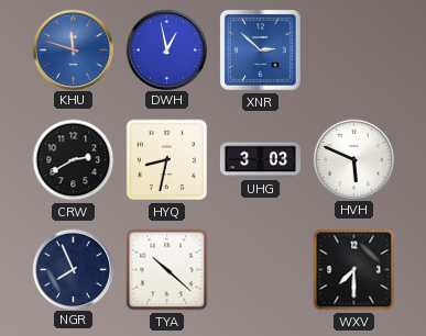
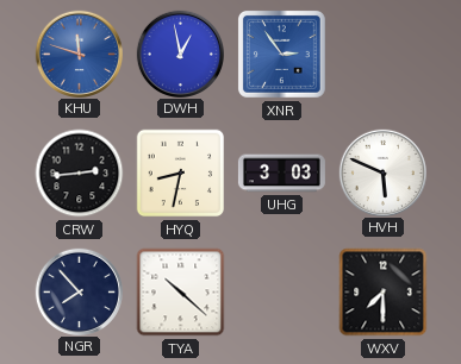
XNR: 2:52 -> 2:54
CRW: 2:40 -> 2:44
NGR: 7:56 -> 7:53
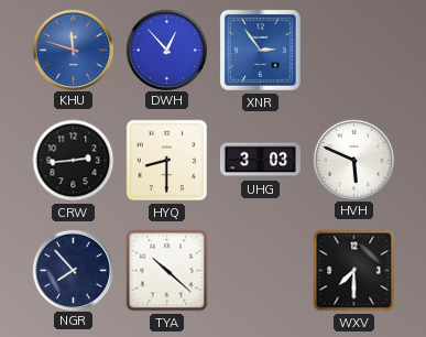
DWH: 12:58 -> 12:53
HYQ: 8:32 -> 8:30
